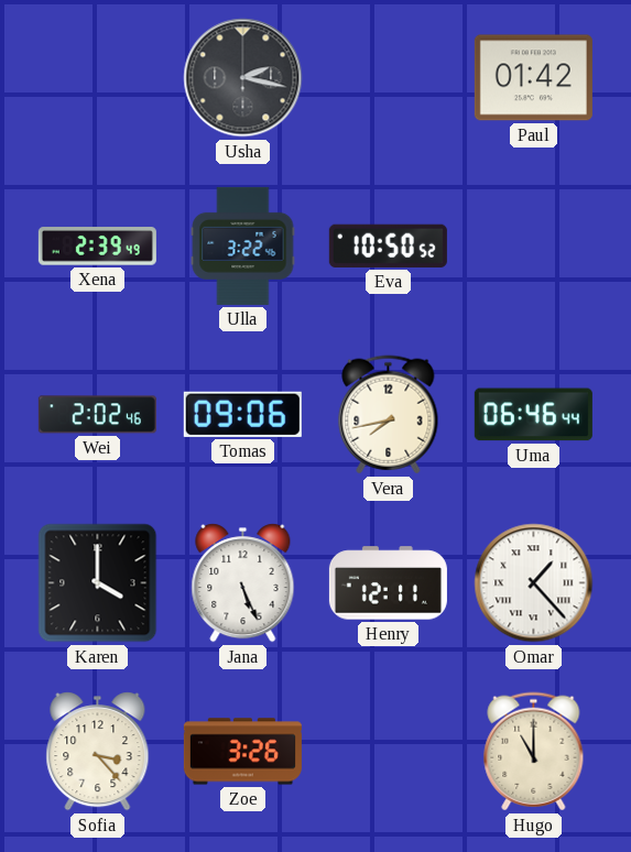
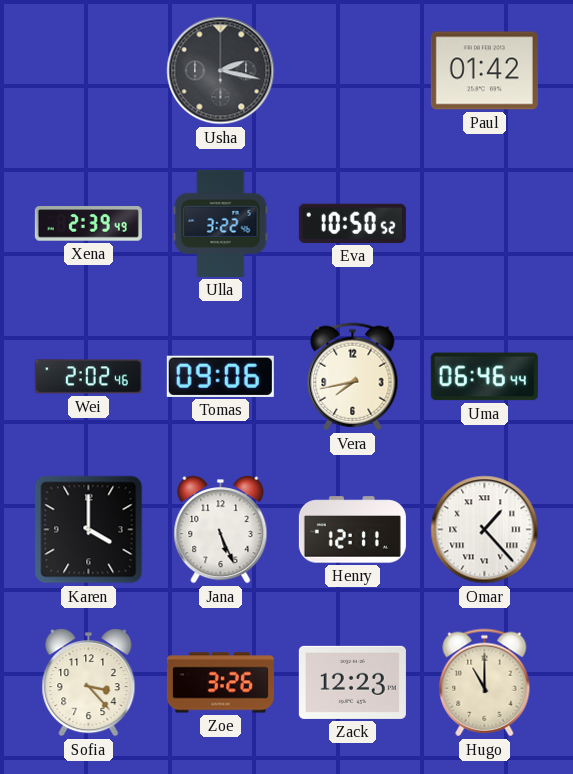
Zack: none -> 12:23
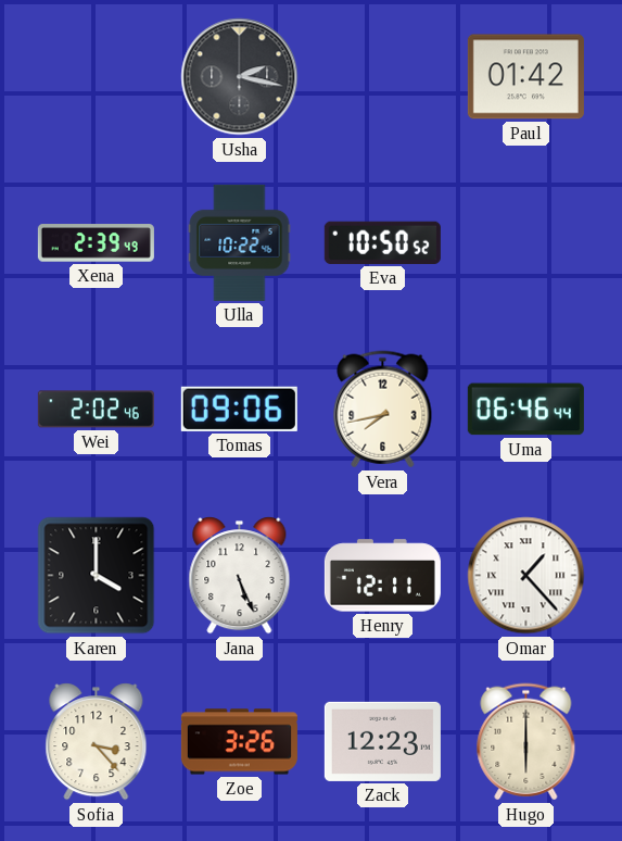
Ulla: 3:22 -> 10:22
Hugo: 11:00 -> 6:00
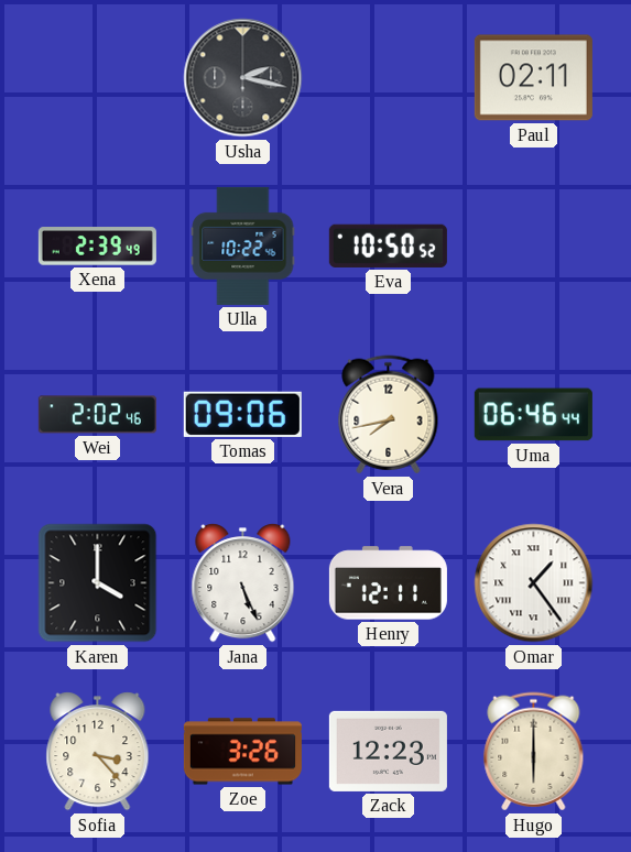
Paul: 01:42 -> 02:11
Omar: 1:23 -> 1:24
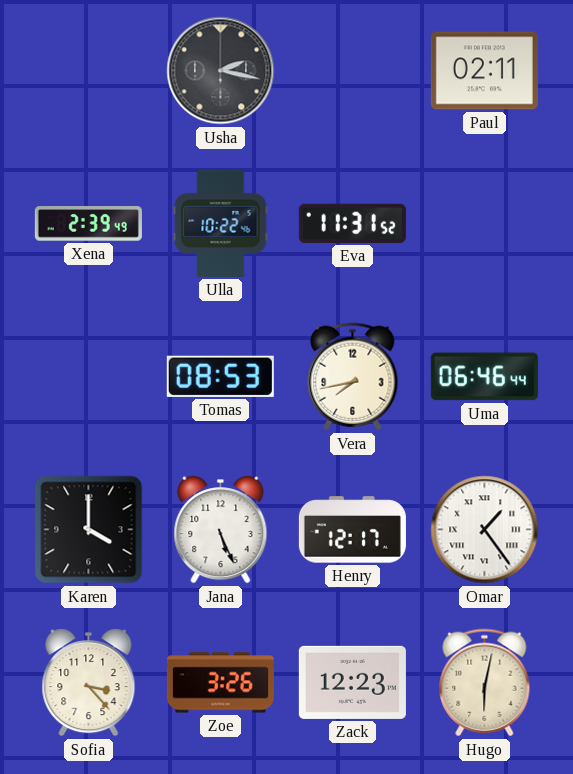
Eva: 10:50 -> 11:31
Wei: 2:02 -> none
Tomas: 09:06 -> 08:53
Henry: 12:11 -> 12:17
Hugo: 6:00 -> 6:02
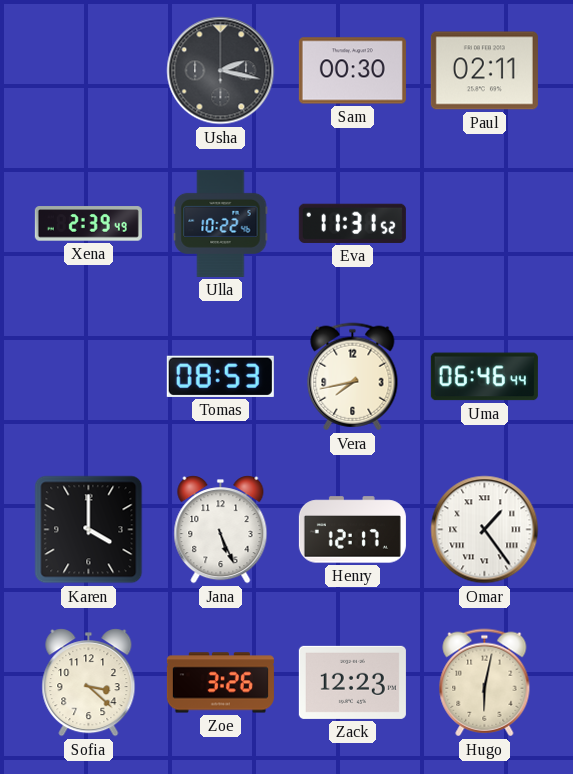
Sam: none -> 00:30
Sofia: 3:23 -> 3:22
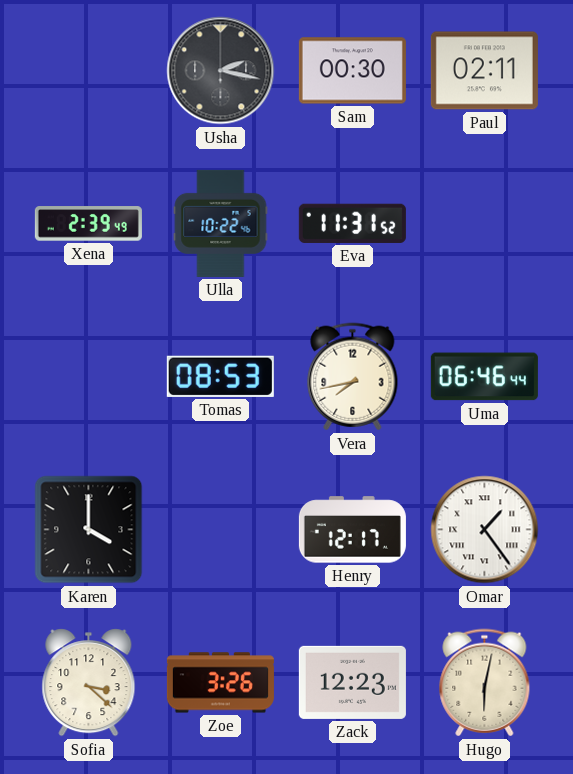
Jana: 5:26 -> none
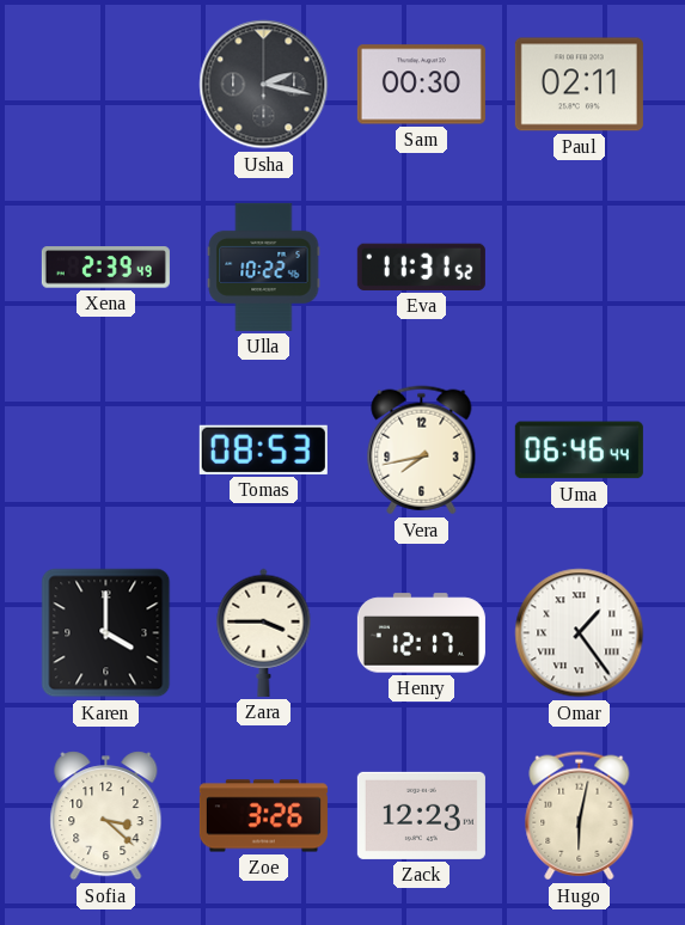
Zara: none -> 3:45
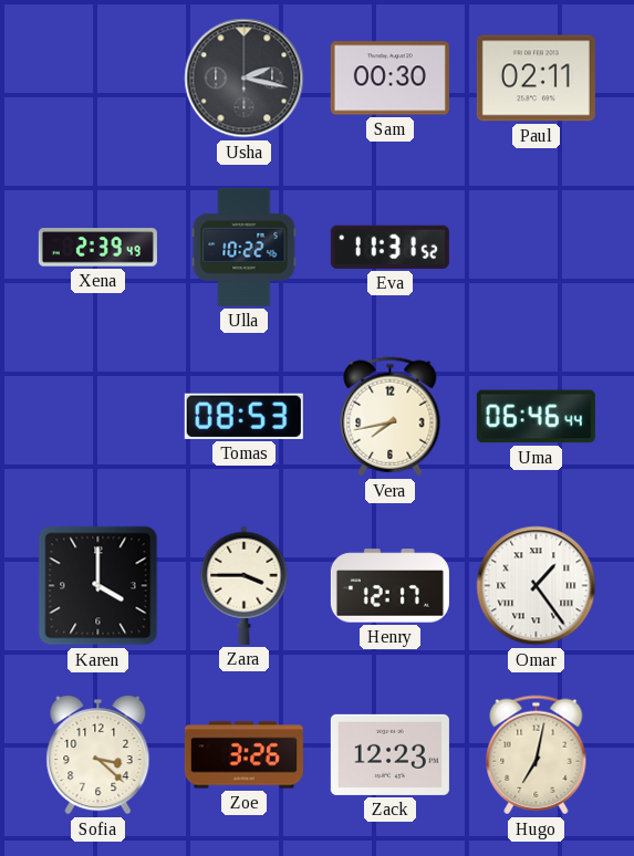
Hugo: 6:02 -> 7:02
